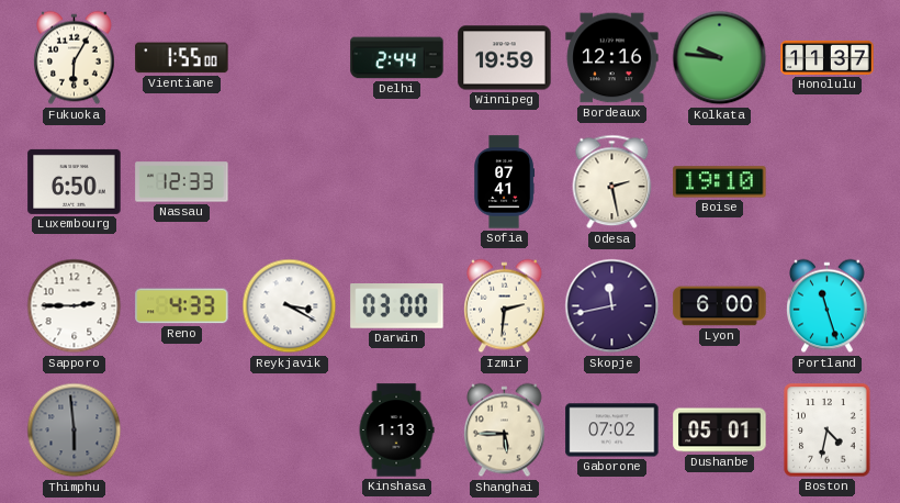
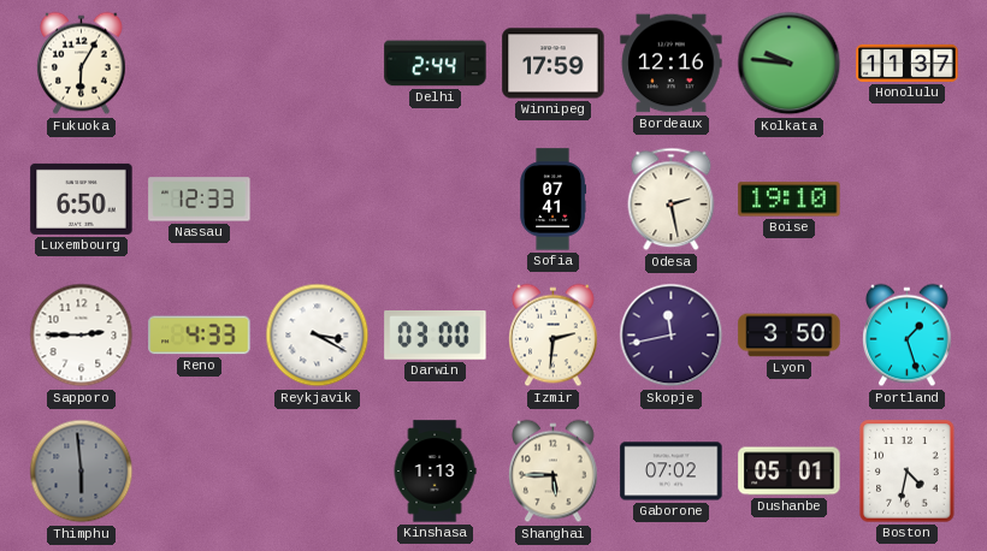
Vientiane: 1:55 -> none
Winnipeg: 19:59 -> 17:59
Lyon: 6:00 -> 3:50
Portland: 11:27 -> 1:27
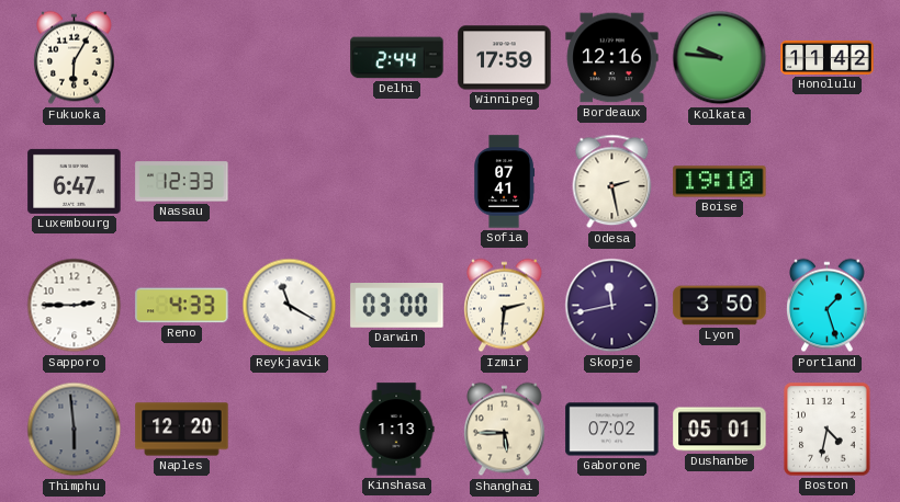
Honolulu: 11:37 -> 11:42
Luxembourg: 6:50 -> 6:47
Reykjavik: 3:20 -> 11:20
Naples: none -> 12:20
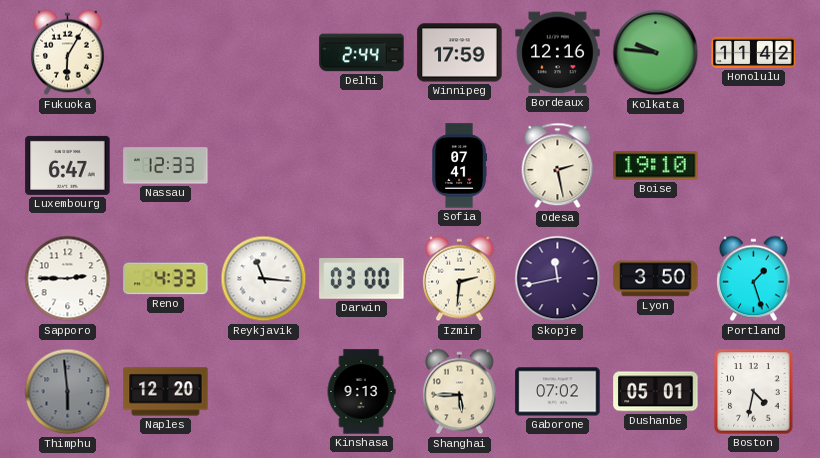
Reykjavik: 11:20 -> 11:16
Kinshasa: 1:13 -> 9:13
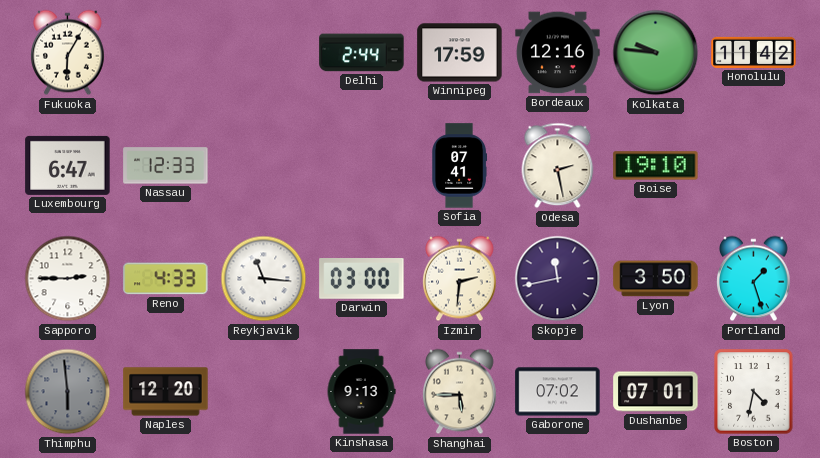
Dushanbe: 05:01 -> 07:01
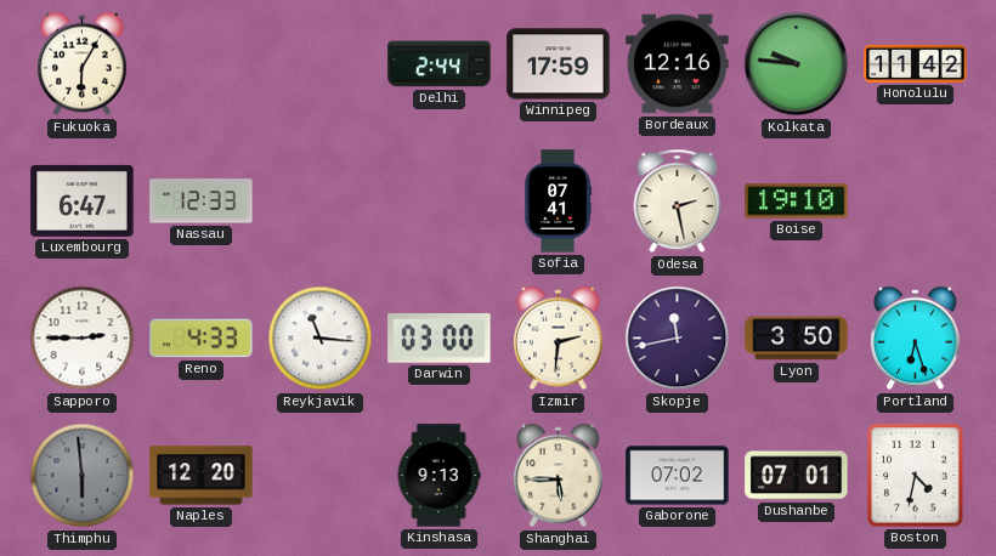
Portland: 1:27 -> 6:27
